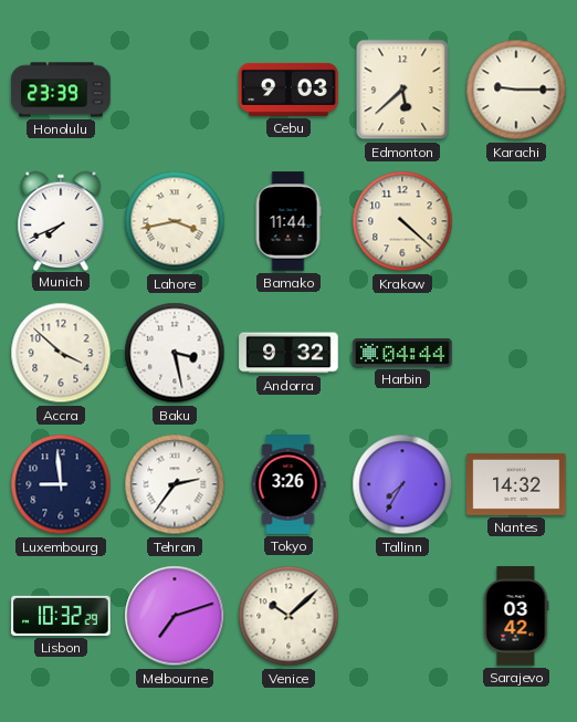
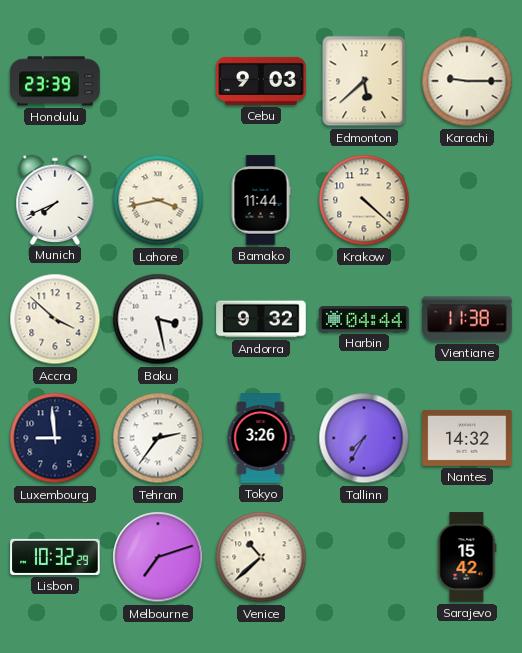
Vientiane: none -> 11:38
Venice: 10:08 -> 10:38
Sarajevo: 03:42 -> 15:42
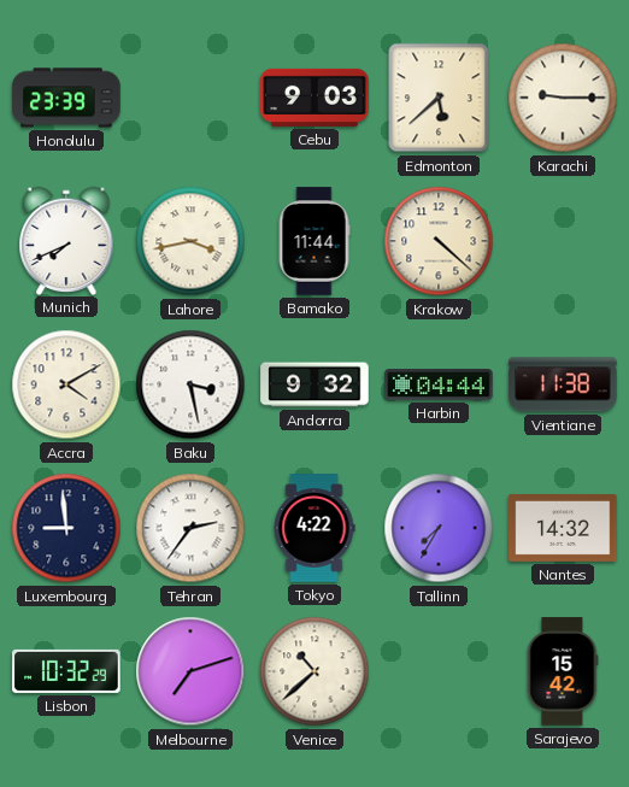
Accra: 3:52 -> 4:10
Tokyo: 3:26 -> 4:22
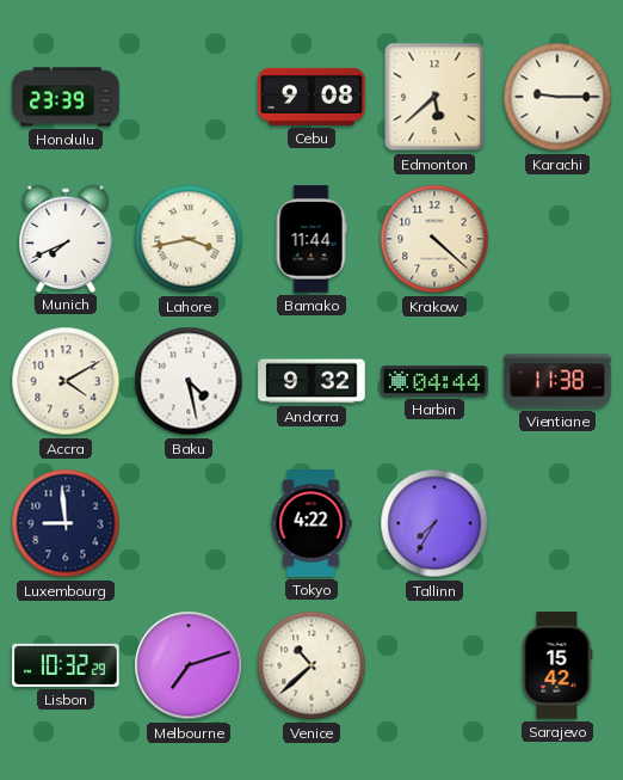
Cebu: 9:03 -> 9:08
Baku: 3:28 -> 4:28
Tehran: 2:36 -> none
Nantes: 14:32 -> none
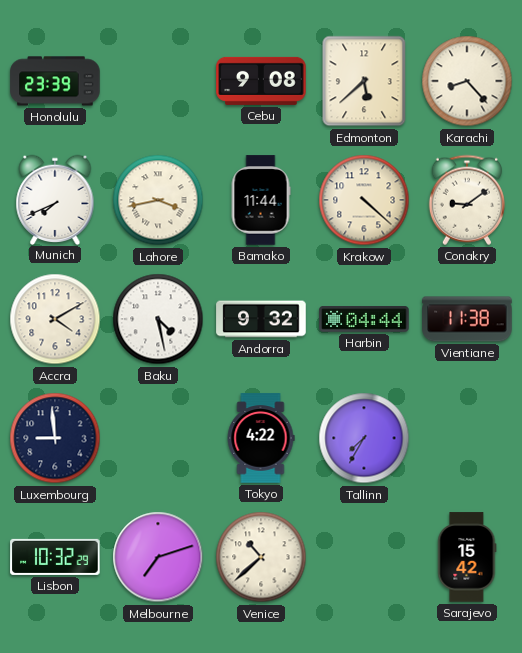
Karachi: 9:15 -> 8:23
Conakry: none -> 9:09
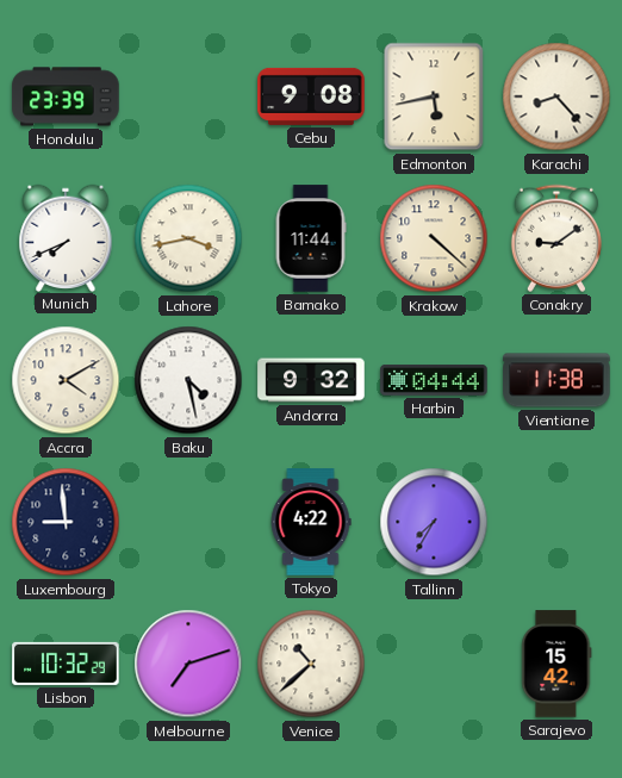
Edmonton: 5:38 -> 5:43
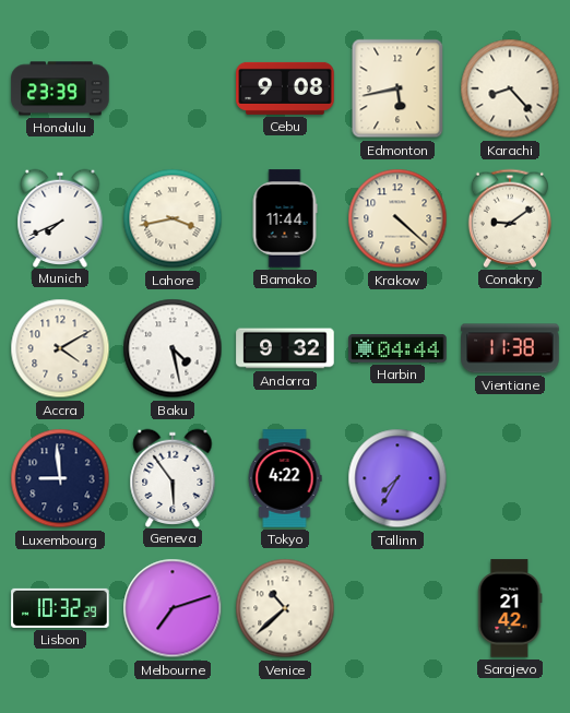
Geneva: none -> 5:54
Sarajevo: 15:42 -> 21:42
